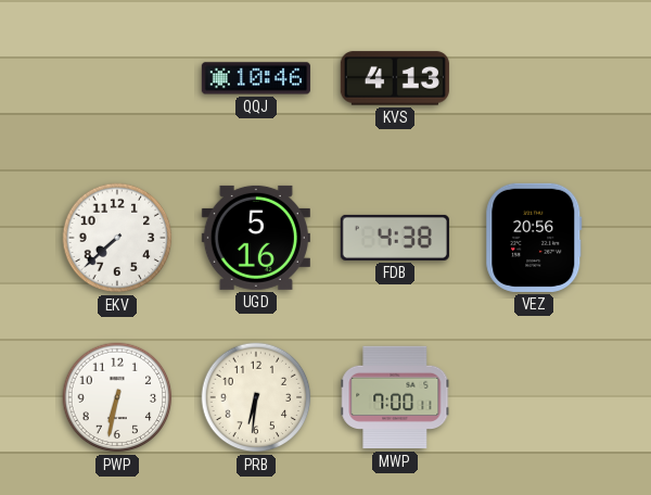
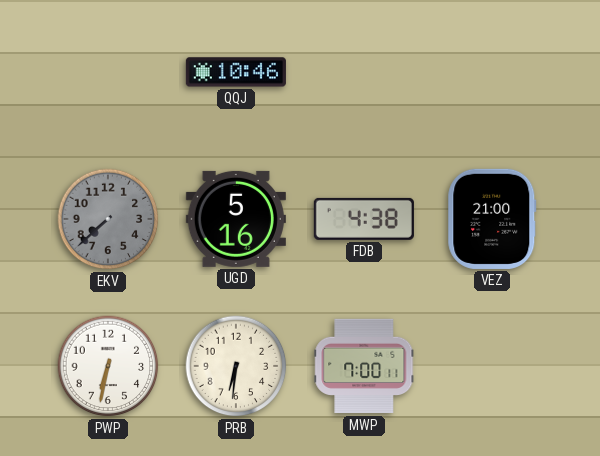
KVS: 4:13 -> none
EKV dial: white -> grey
VEZ: 20:56 -> 21:00
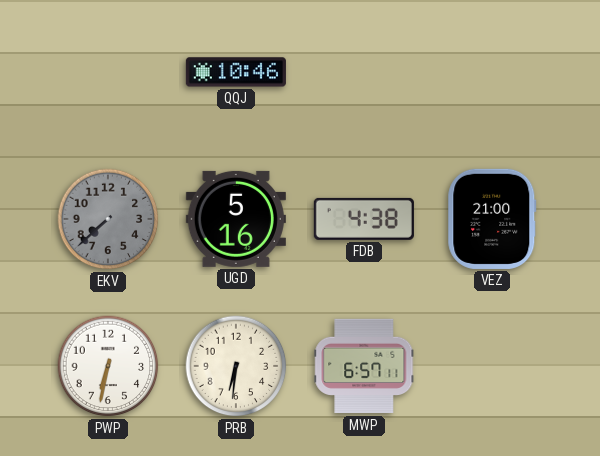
MWP: 7:00 -> 6:57
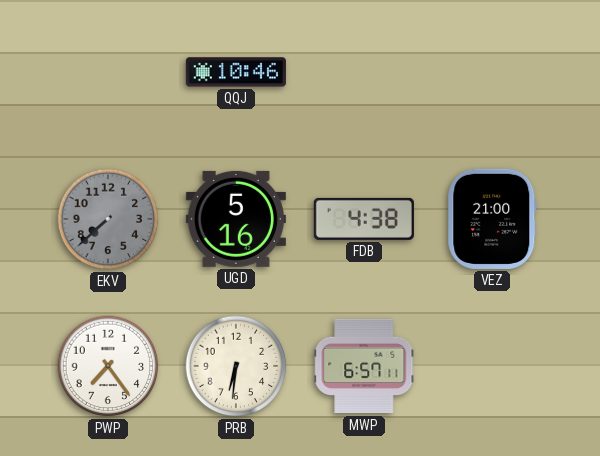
PWP: 6:32 -> 7:24
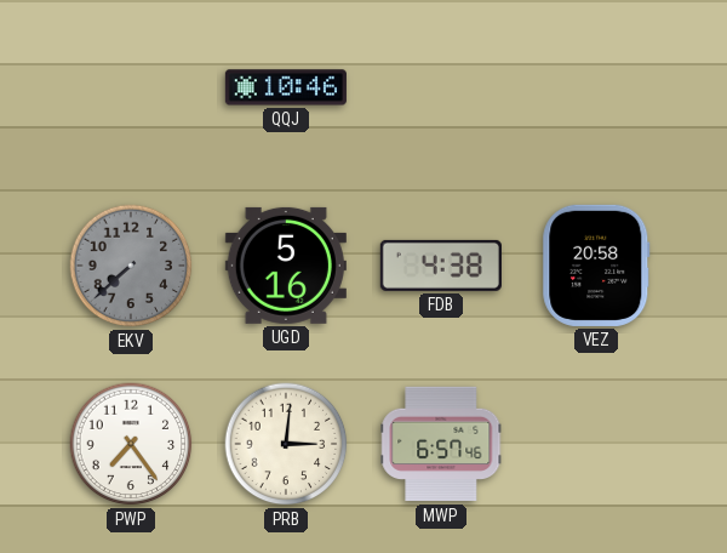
VEZ: 21:00 -> 20:58
PRB: 6:31 -> 3:01
MWP: 6:57:11 -> 6:57:46
